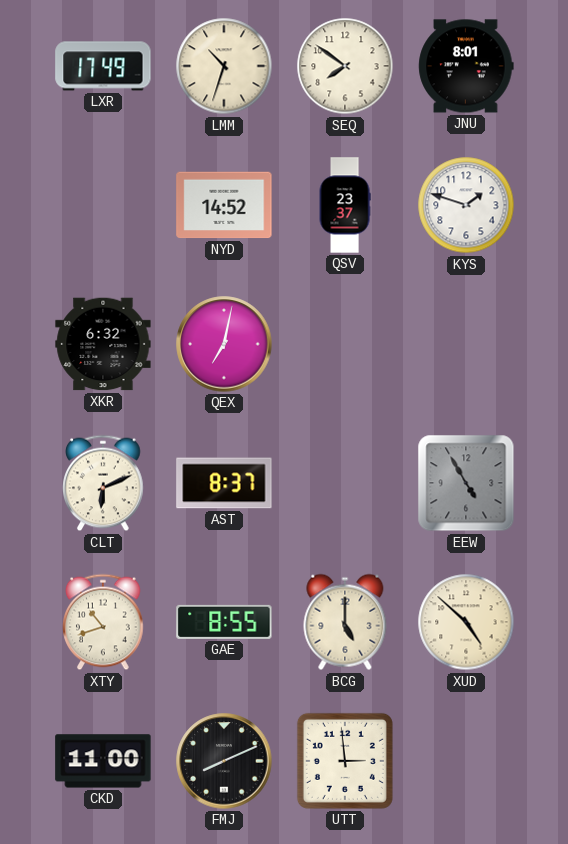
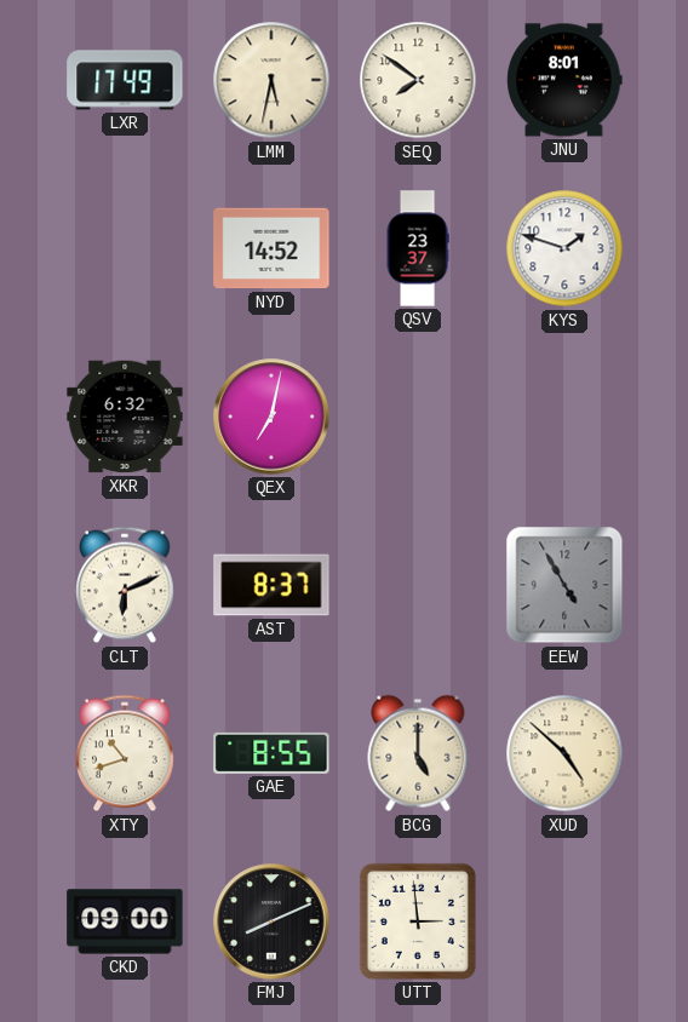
LMM: 10:33 -> 5:32
CKD: 11:00 -> 09:00
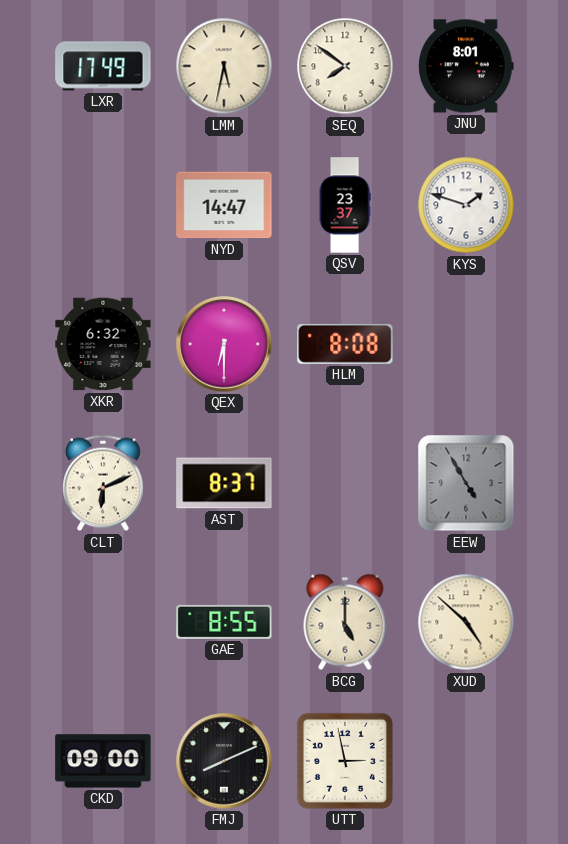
NYD: 14:52 -> 14:47
QEX: 7:02 -> 6:30
HLM: none -> 8:08
XTY: 10:42 -> none
UTT: 2:59 -> 2:58
